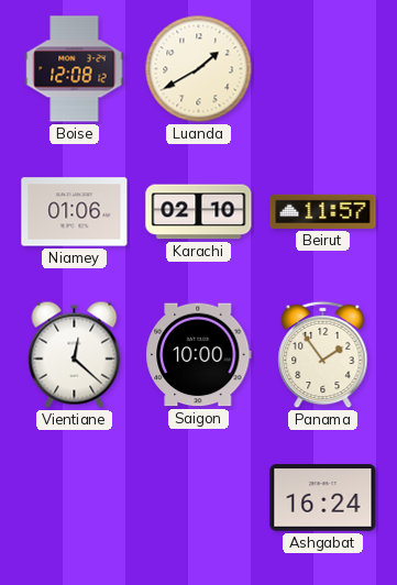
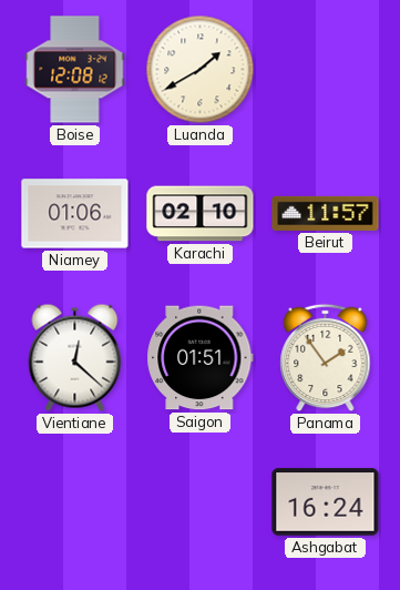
Saigon: 10:00 -> 01:51
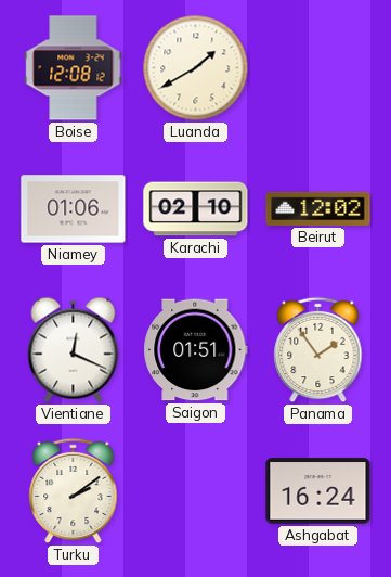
Beirut: 11:57 -> 12:02
Vientiane: 12:22 -> 12:19
Turku: none -> 2:09
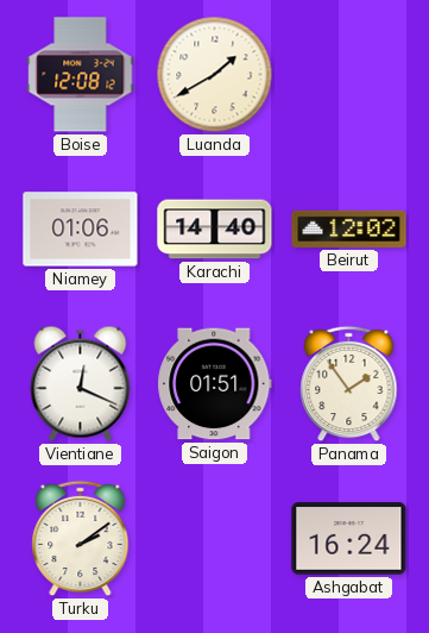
Karachi: 02:10 -> 14:40
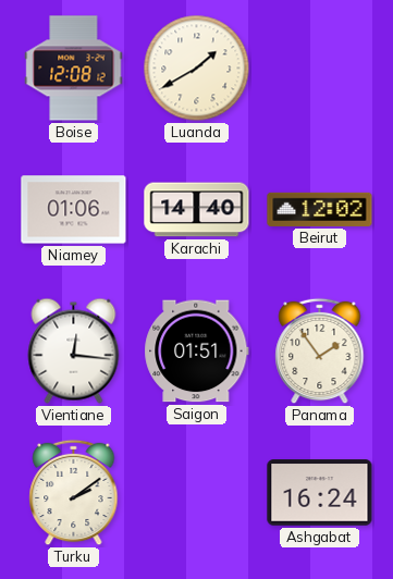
Vientiane: 12:19 -> 12:16
